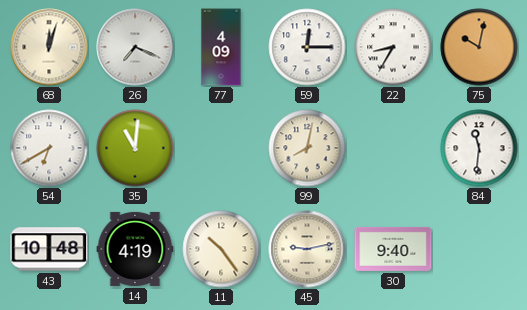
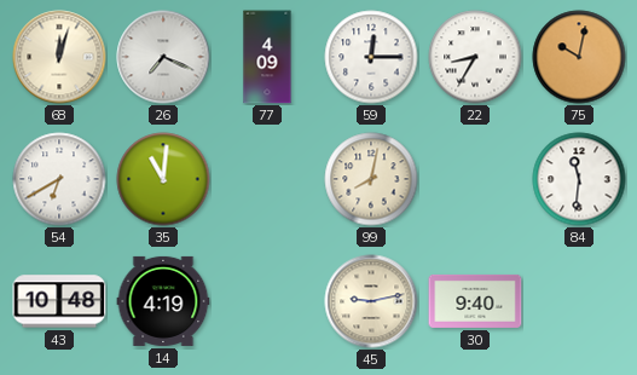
11: 10:24 -> none
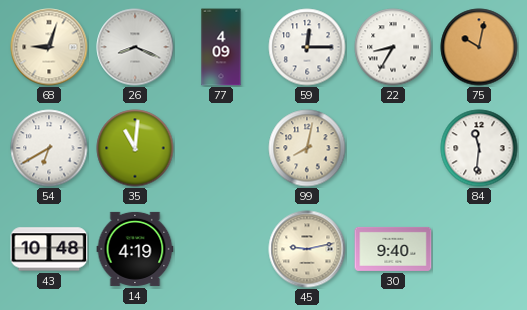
68: 12:03 -> 9:03
26: 7:19 -> 8:19
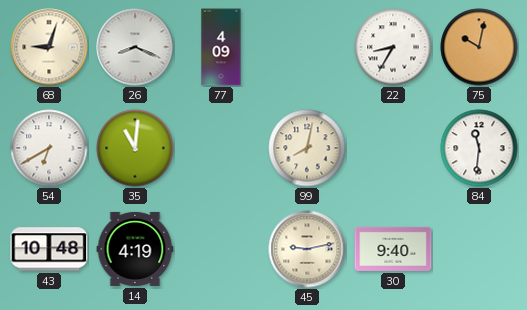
59: 12:15 -> none
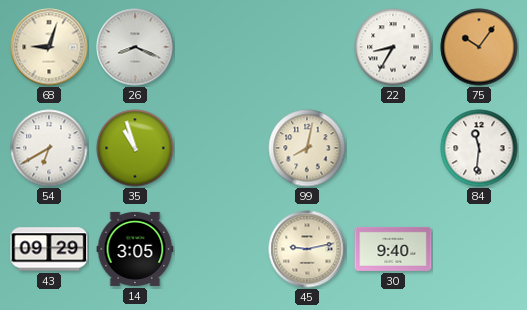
77: 4:09 -> none
75: 10:02 -> 10:06
35: 11:01 -> 10:57
43: 10:48 -> 09:29
14: 4:19 -> 3:05
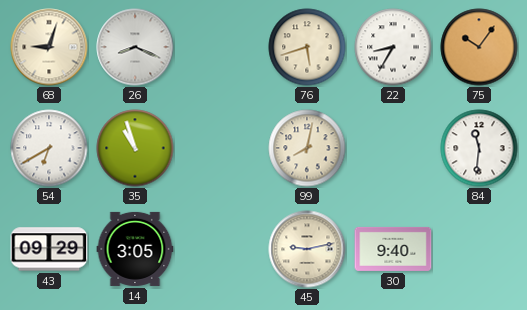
76: none -> 5:42
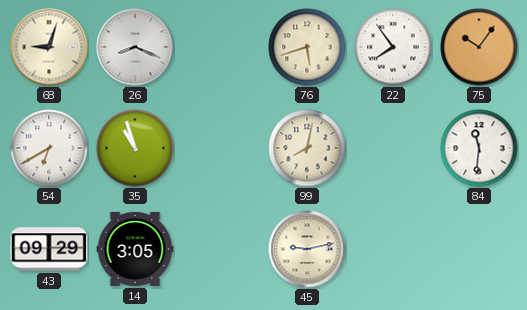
22: 8:35 -> 7:54
30: 9:40 -> none
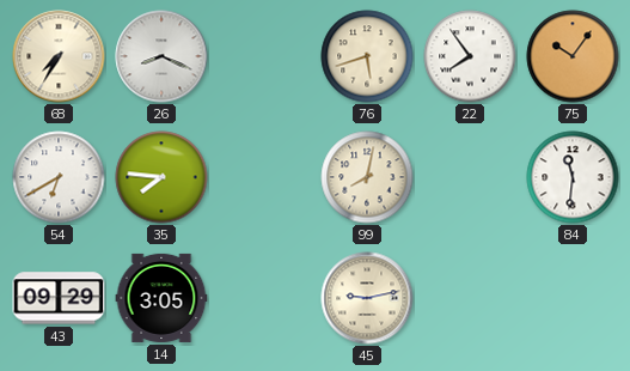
68: 9:03 -> 7:35
35: 10:57 -> 7:46
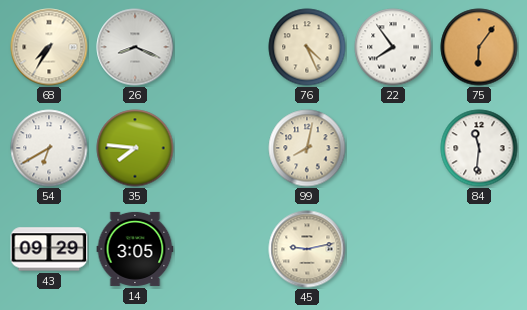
76: 5:42 -> 4:26
75: 10:06 -> 6:06
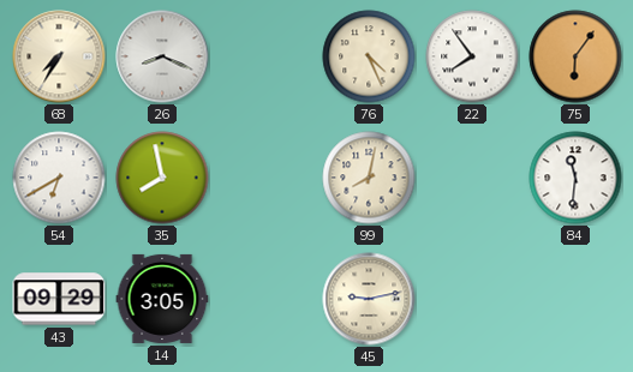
35: 7:46 -> 7:58
